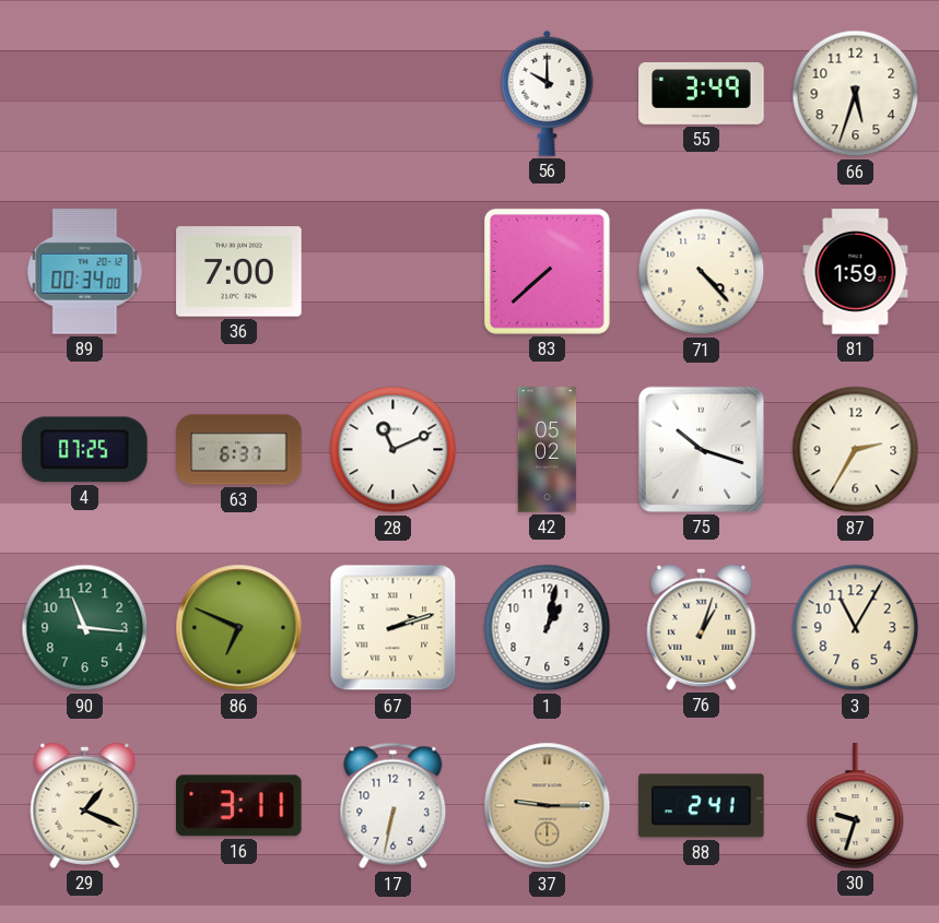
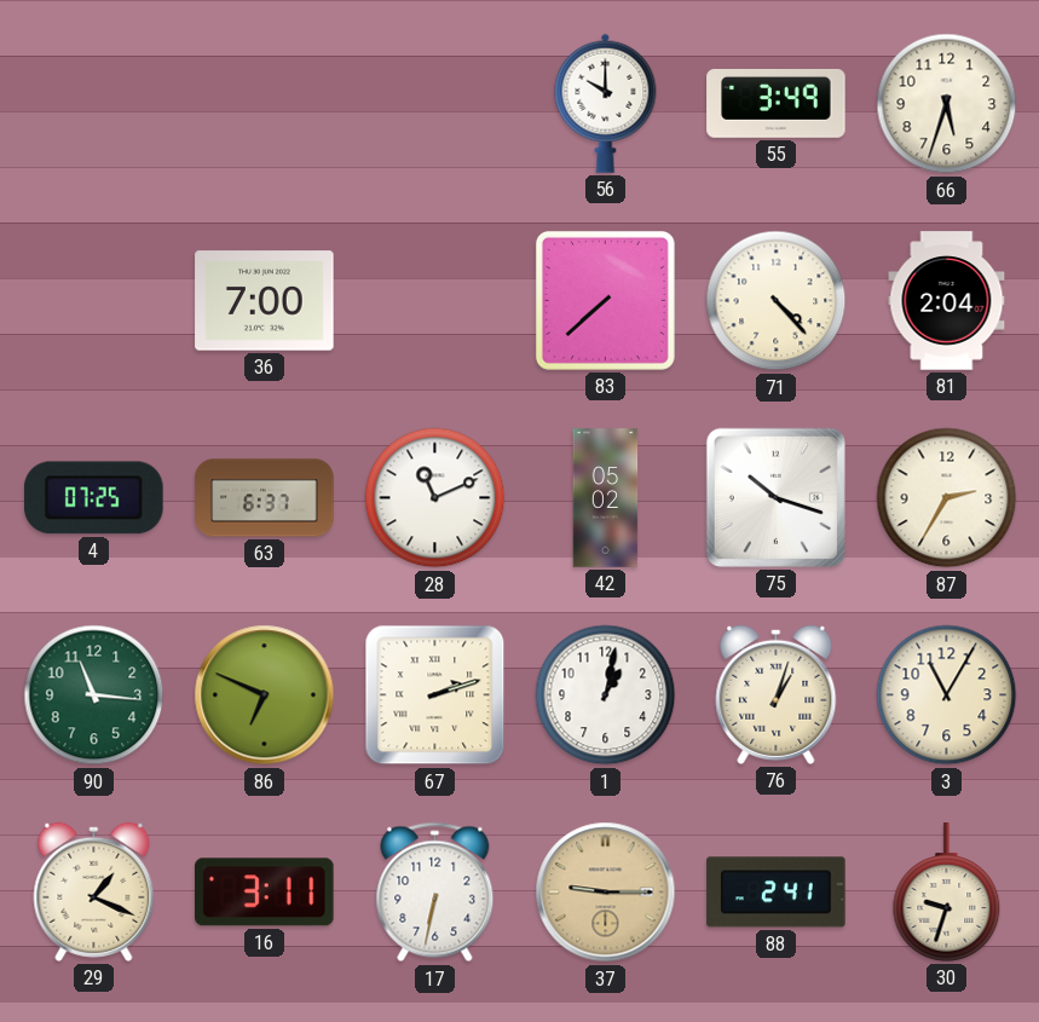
89: 00:34 -> none
81: 1:59 -> 2:04
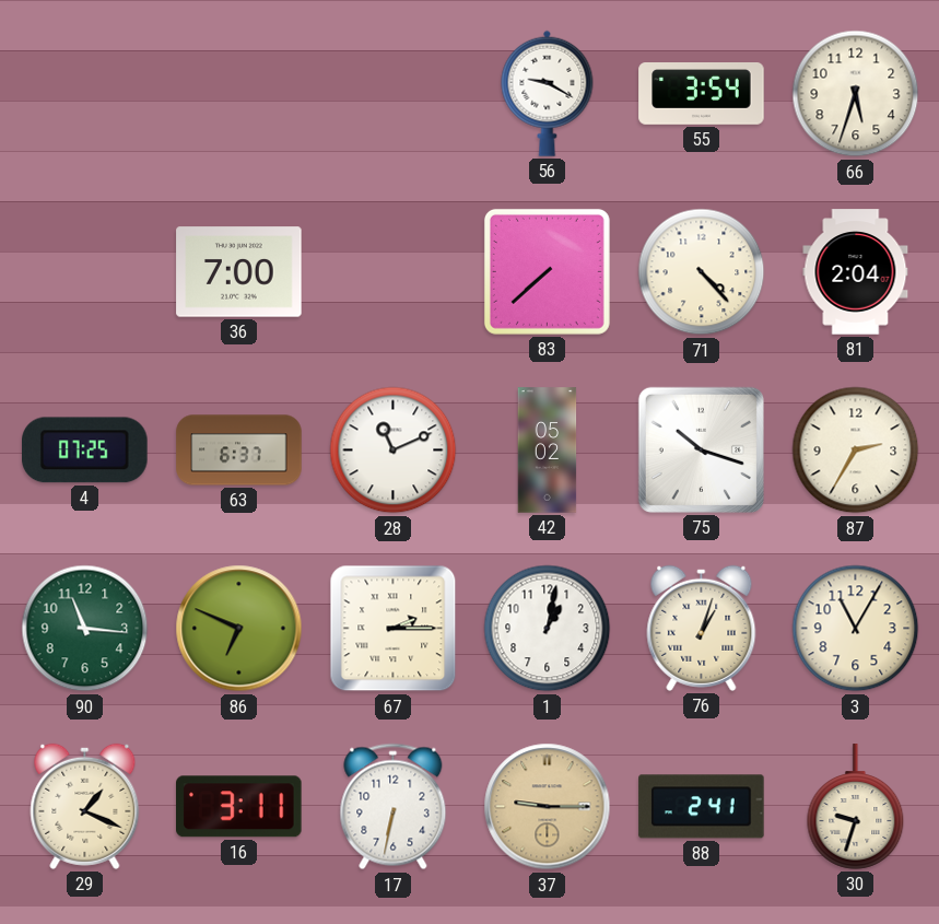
56: 10:00 -> 9:20
55: 3:49 -> 3:54
67: 2:12 -> 2:15
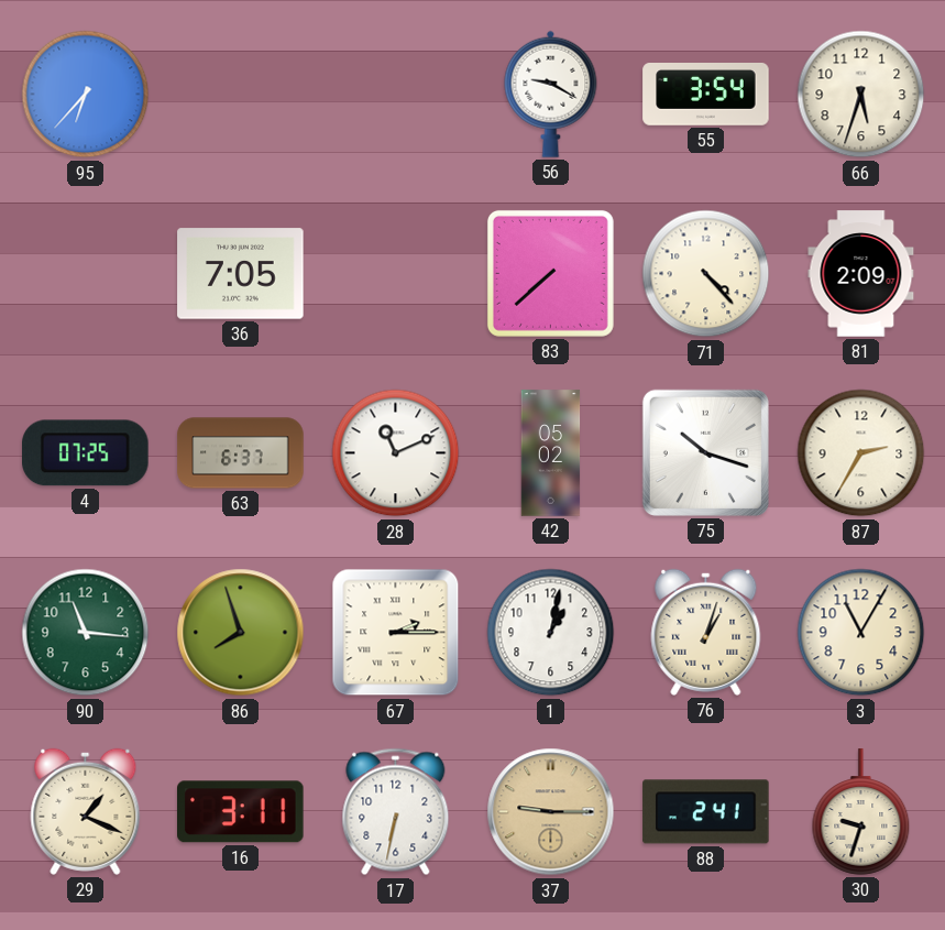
95: none -> 6:37
36: 7:00 -> 7:05
81: 2:04 -> 2:09
86: 6:49 -> 7:57
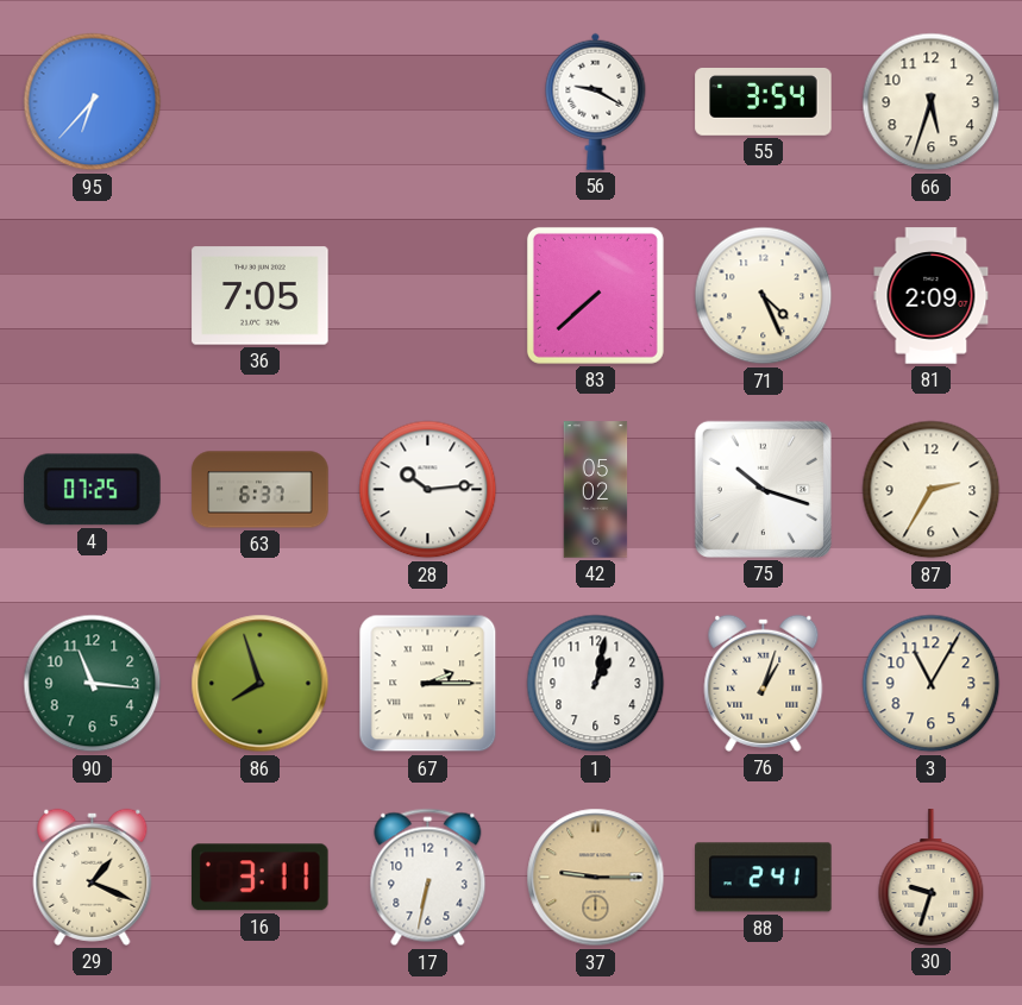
71: 4:23 -> 4:26
28: 11:11 -> 10:14
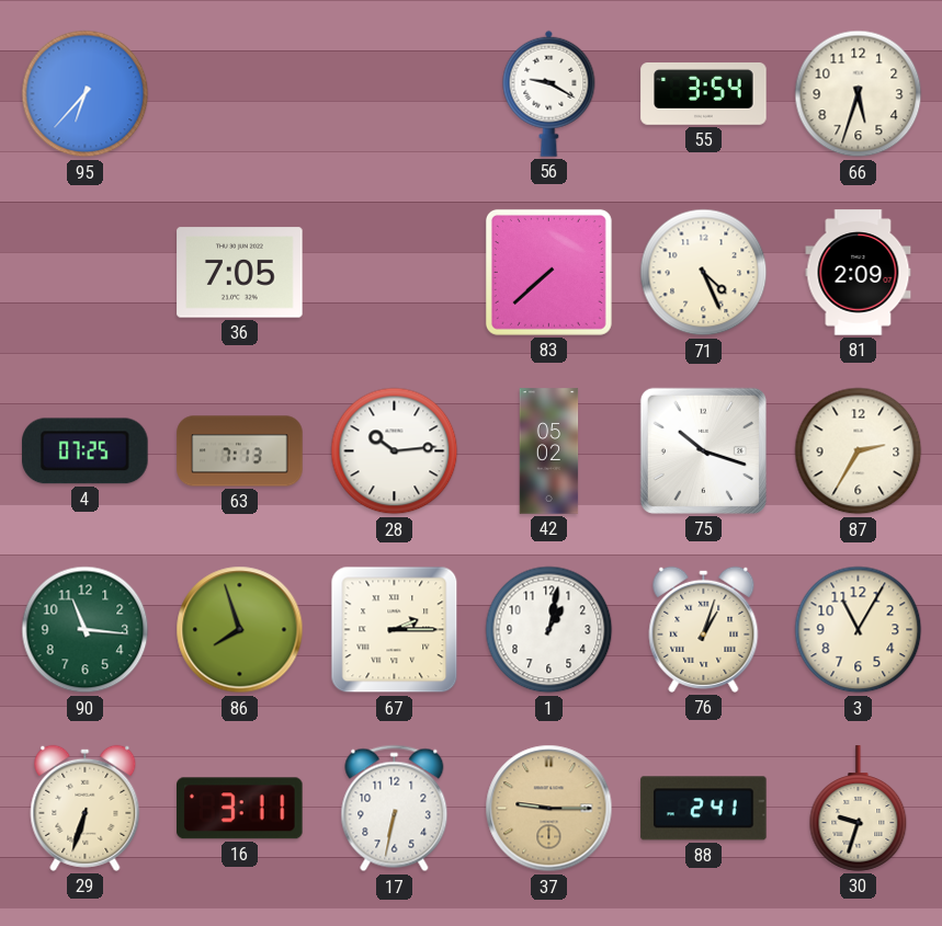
63: 6:37 -> 7:13
29: 1:19 -> 6:33
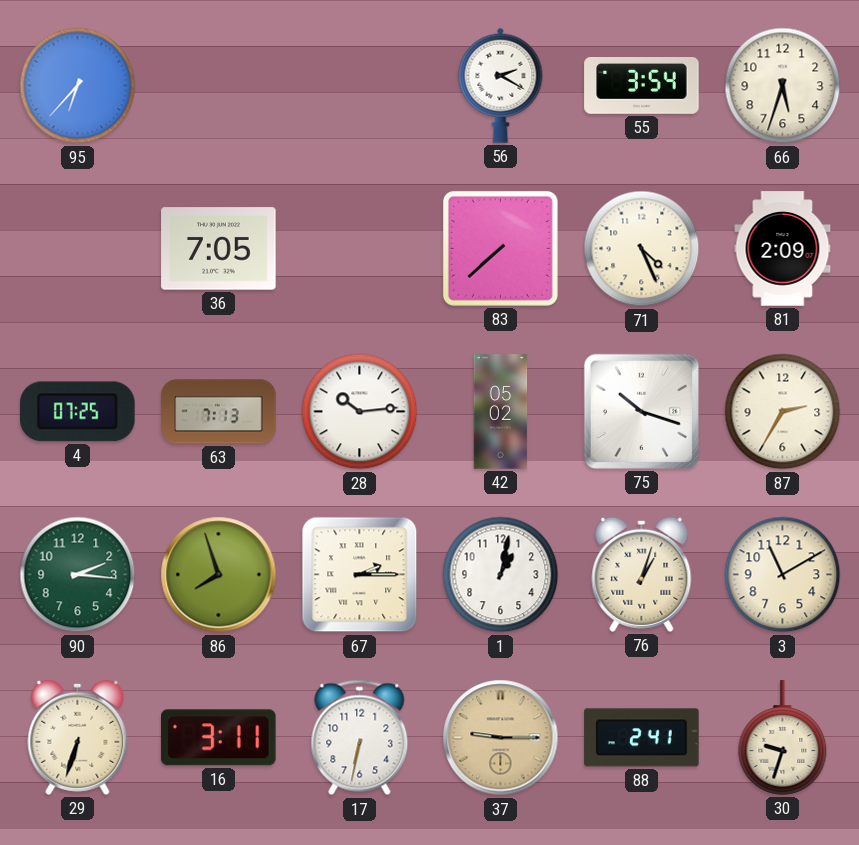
56: 9:20 -> 2:20
90: 11:16 -> 2:16
3: 11:05 -> 11:10
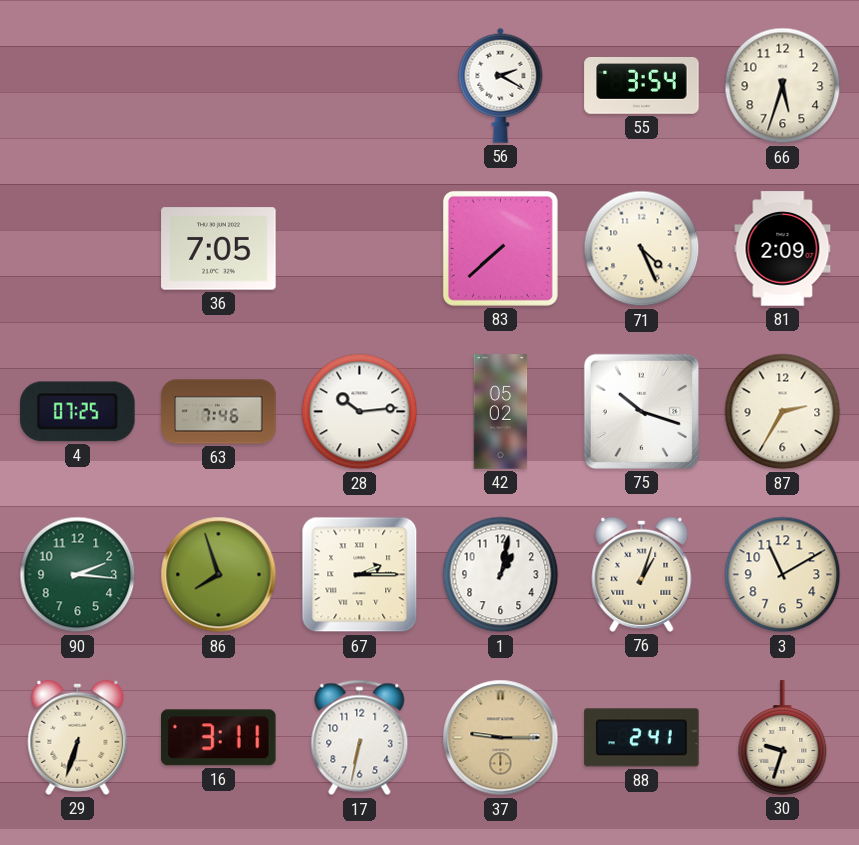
95: 6:37 -> none
63: 7:13 -> 7:46
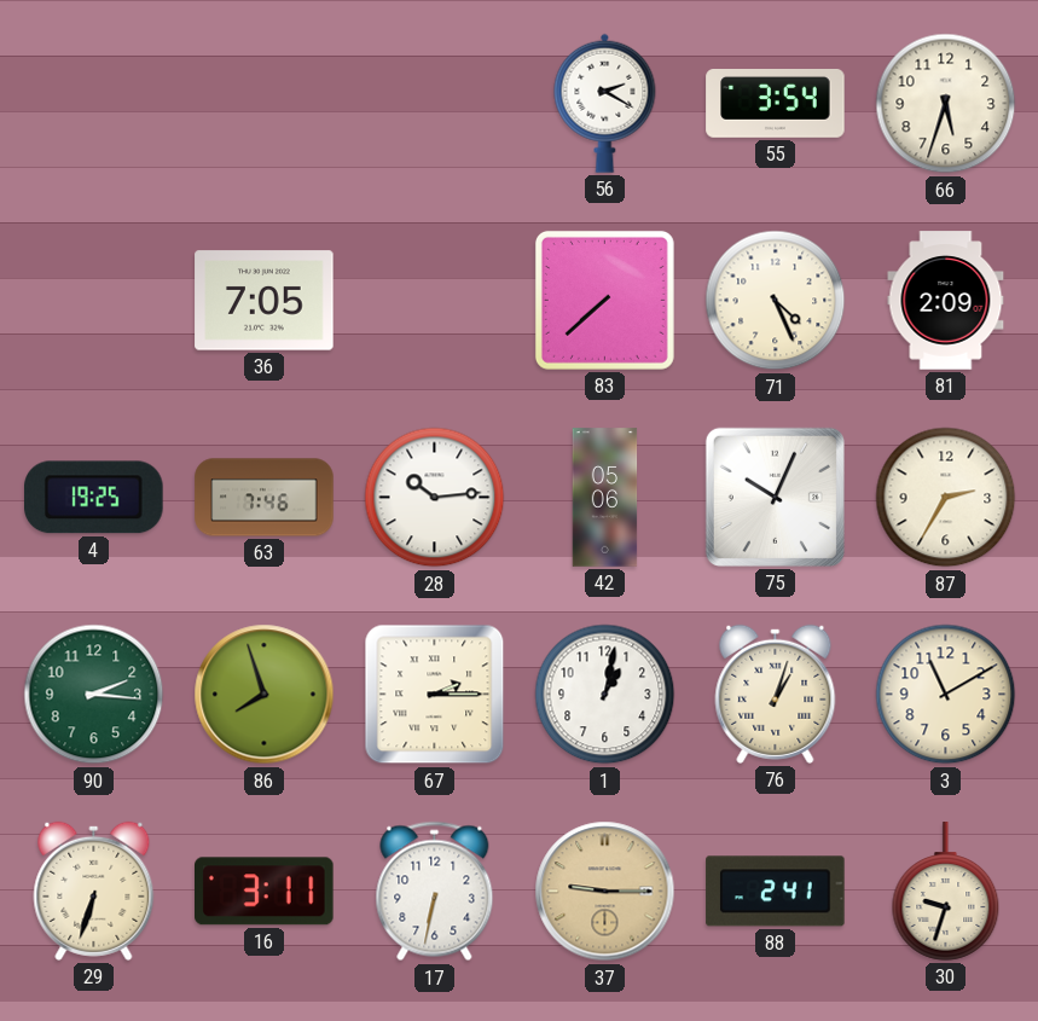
4: 07:25 -> 19:25
42: 05:02 -> 05:06
75: 10:18 -> 10:04
